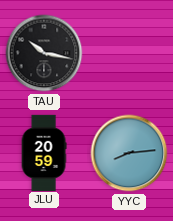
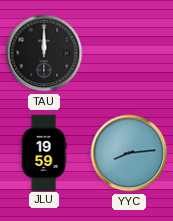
TAU: 10:17 -> 12:00
JLU: 20:59 -> 19:59
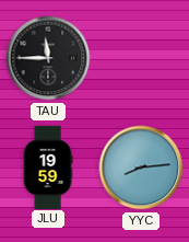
TAU: 12:00 -> 11:45
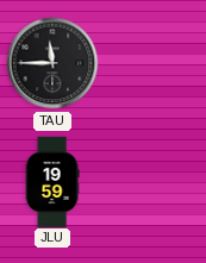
YYC: 8:14 -> none
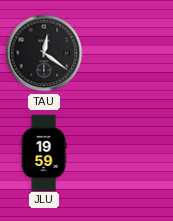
TAU: 11:45 -> 12:21
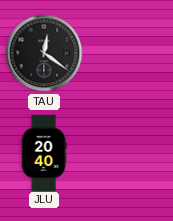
JLU: 19:59 -> 20:40
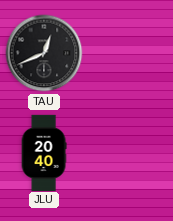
TAU: 12:21 -> 12:41
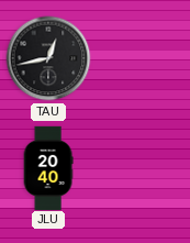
TAU: 12:41 -> 12:43
